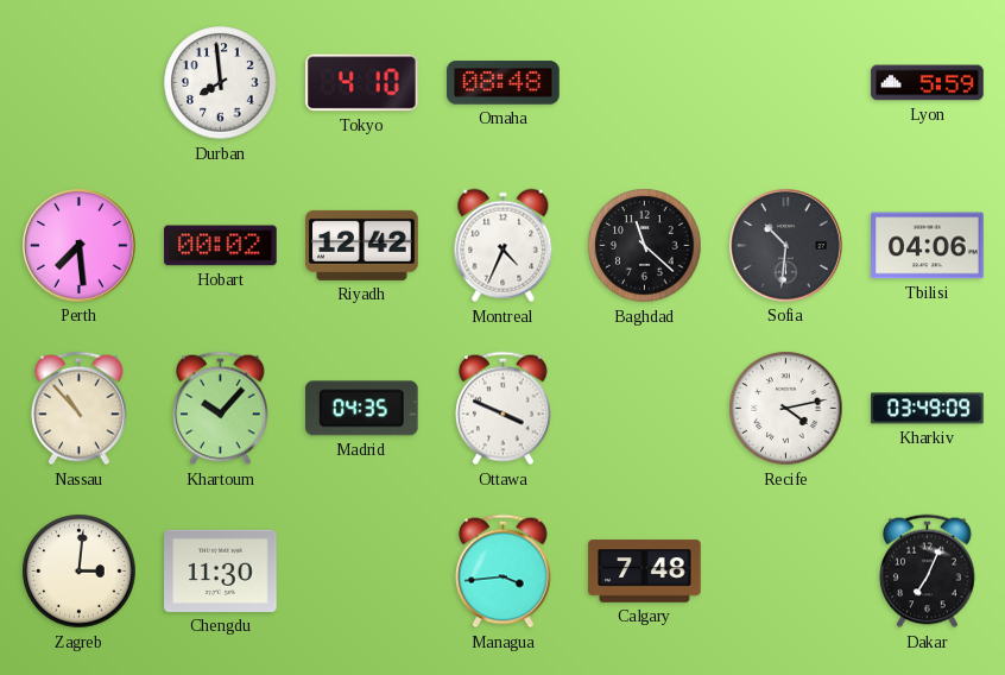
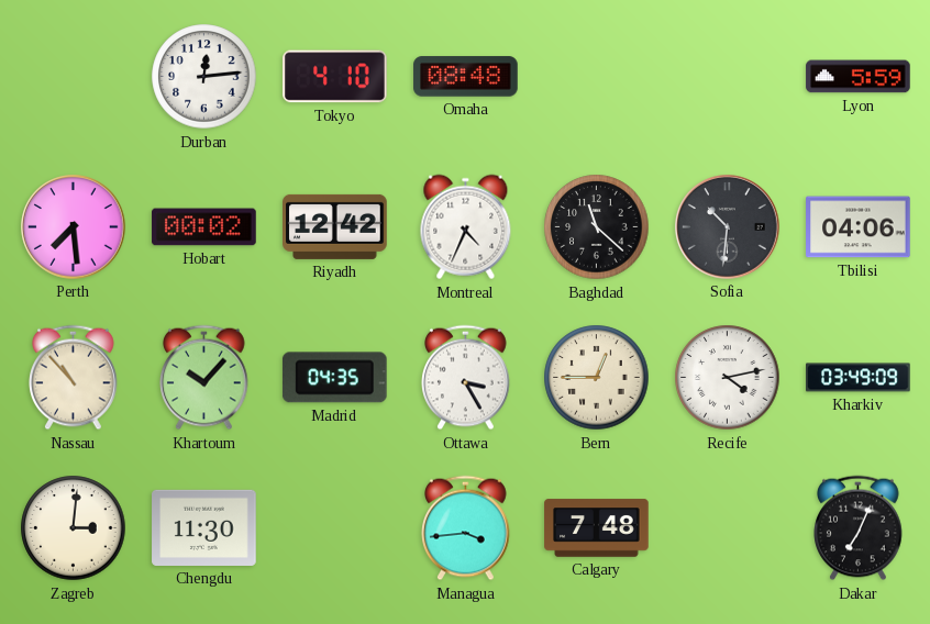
Durban: 7:59 -> 12:14
Ottawa: 3:49 -> 3:25
Bern: none -> 12:45
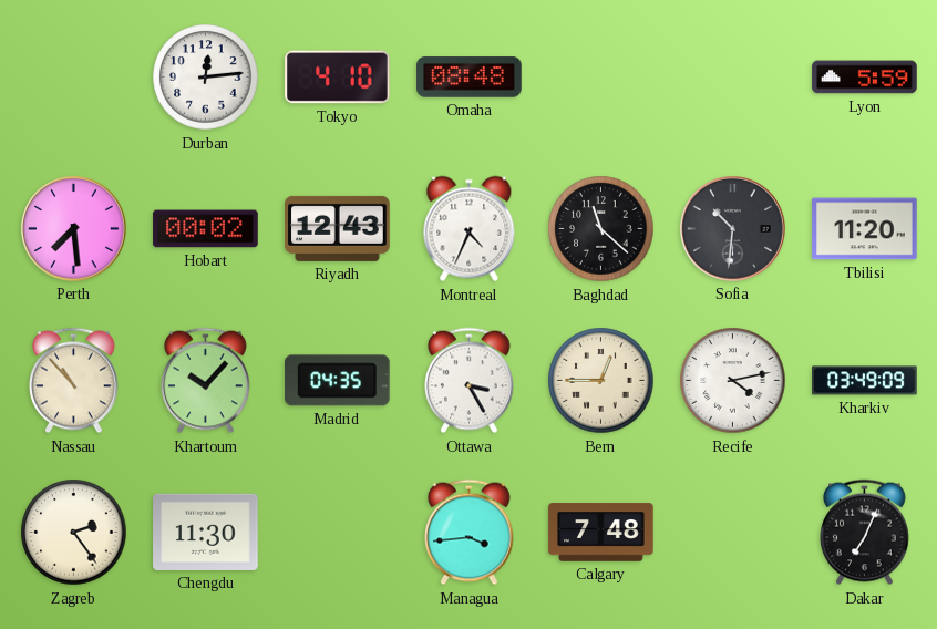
Riyadh: 12:42 -> 12:43
Tbilisi: 04:06 -> 11:20
Zagreb: 3:01 -> 2:24
